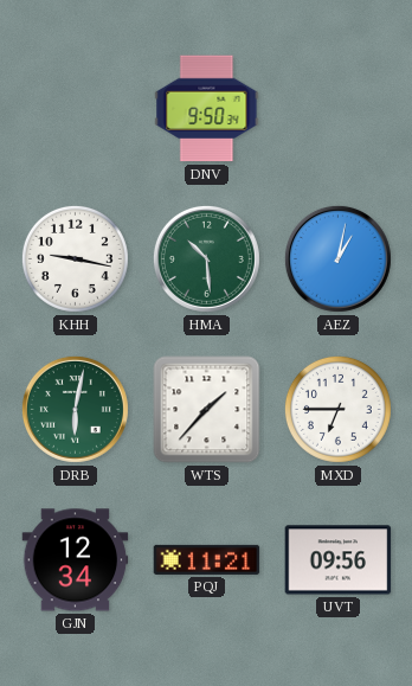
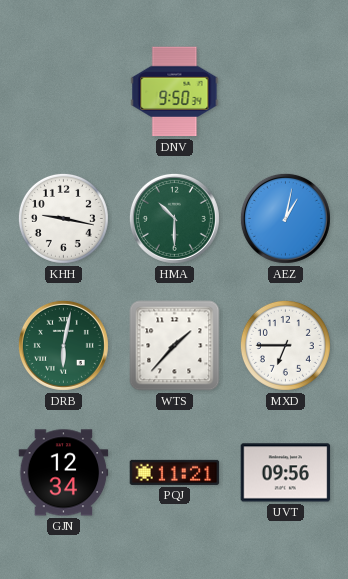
HMA: 10:29 -> 10:30
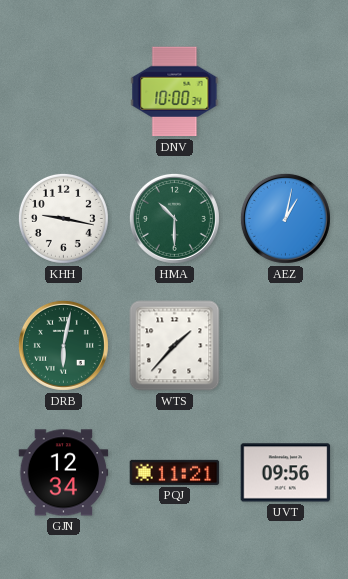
DNV: 9:50 -> 10:00
MXD: 6:45 -> none
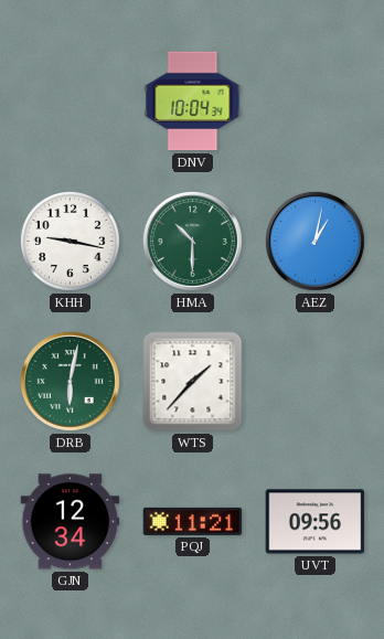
DNV: 10:00 -> 10:04
